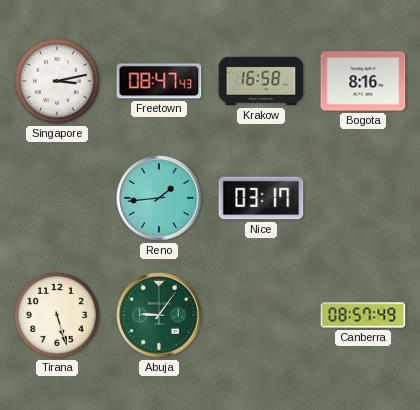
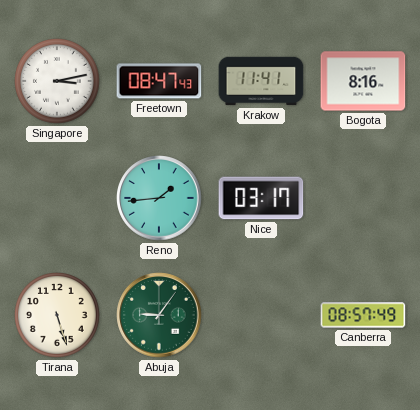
Krakow: 16:58 -> 11:41
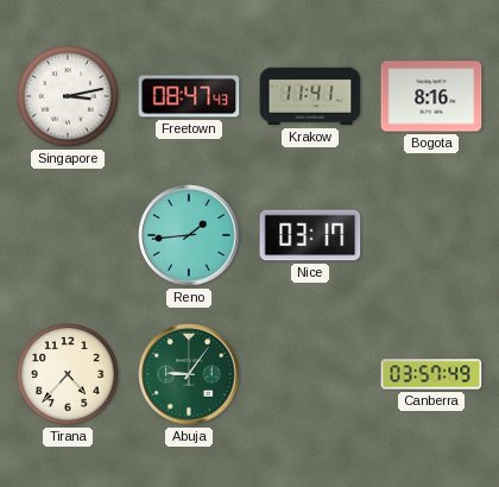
Tirana: 5:27 -> 4:37
Canberra: 08:57 -> 03:57
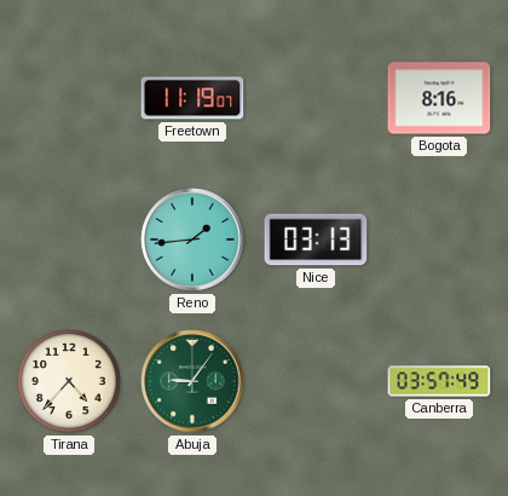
Singapore: 3:13 -> none
Freetown: 08:47 -> 11:19
Krakow: 11:41 -> none
Nice: 03:17 -> 03:13
